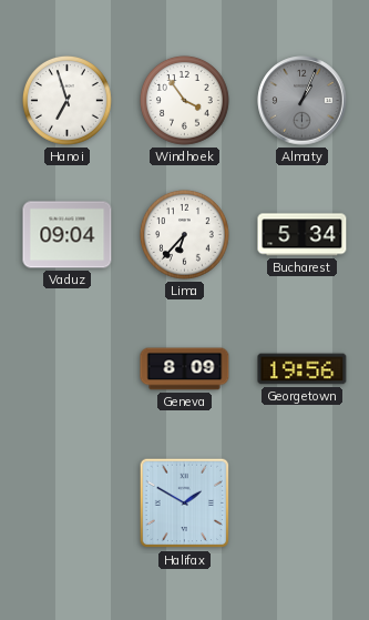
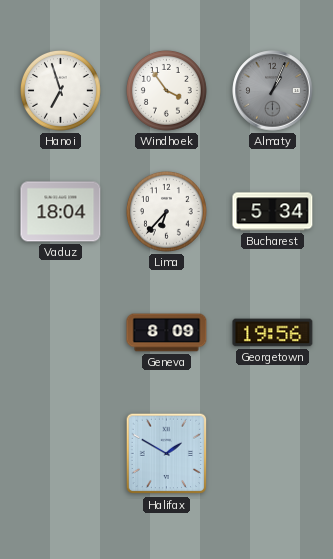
Vaduz: 09:04 -> 18:04
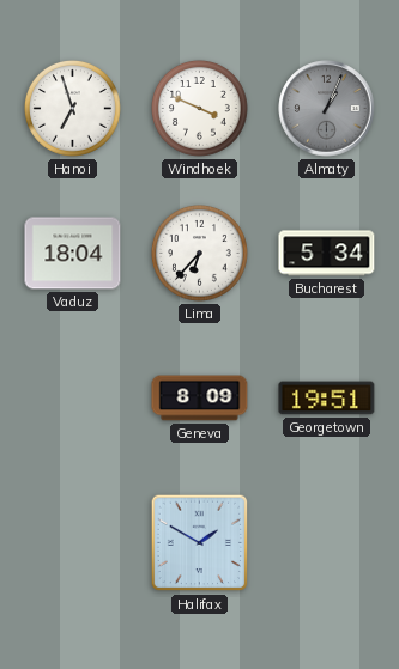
Windhoek: 3:54 -> 3:49
Georgetown: 19:56 -> 19:51
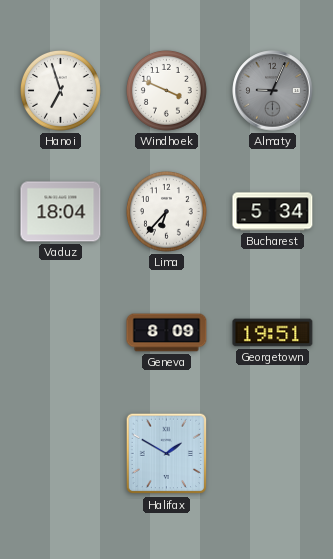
Almaty: 1:04 -> 9:04
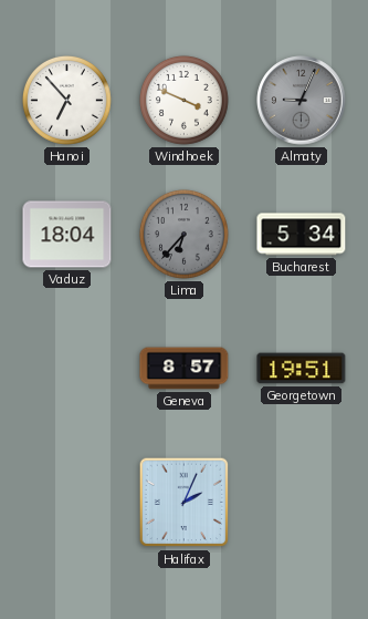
Hanoi: 6:57 -> 6:53
Lima dial: white -> grey
Geneva: 8:09 -> 8:57
Halifax: 1:50 -> 2:04
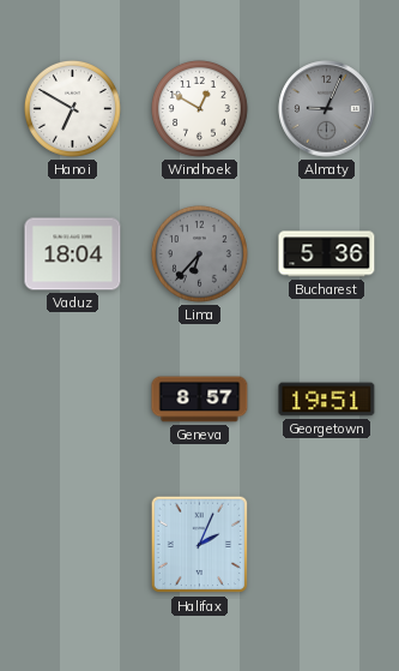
Hanoi: 6:53 -> 6:50
Windhoek: 3:49 -> 12:50
Bucharest: 5:34 -> 5:36
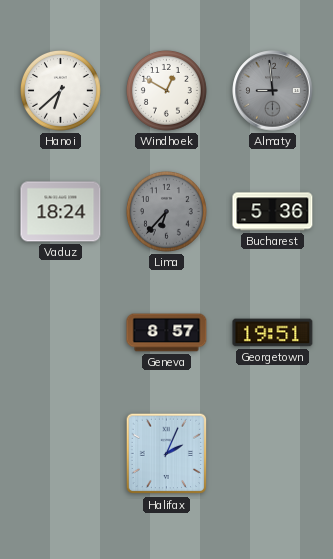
Hanoi: 6:50 -> 6:38
Almaty: 9:04 -> 8:59
Vaduz: 18:04 -> 18:24
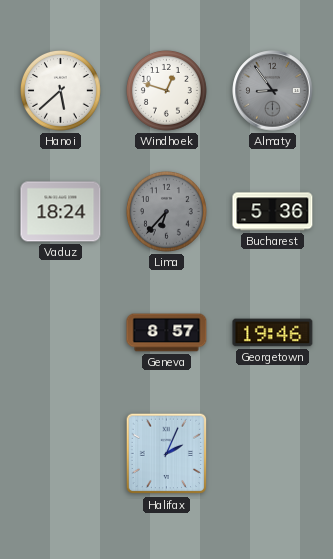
Hanoi: 6:38 -> 5:38
Windhoek: 12:50 -> 12:48
Almaty: 8:59 -> 8:54
Georgetown: 19:51 -> 19:46
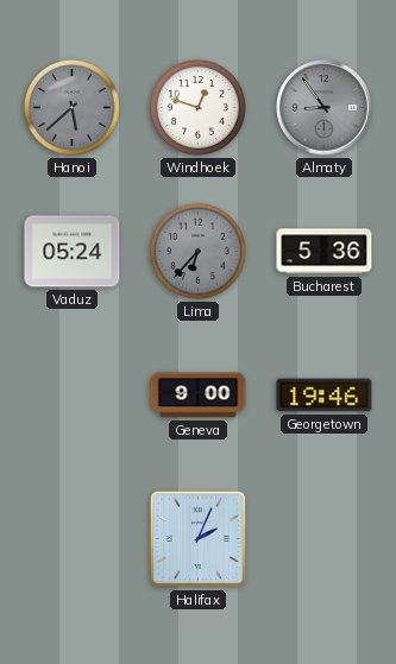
Hanoi dial: white -> grey
Vaduz: 18:24 -> 05:24
Geneva: 8:57 -> 9:00
